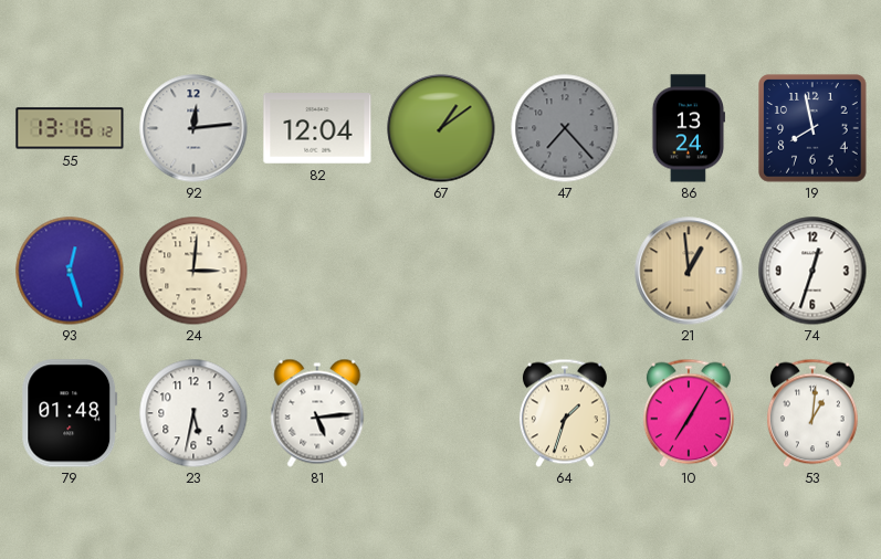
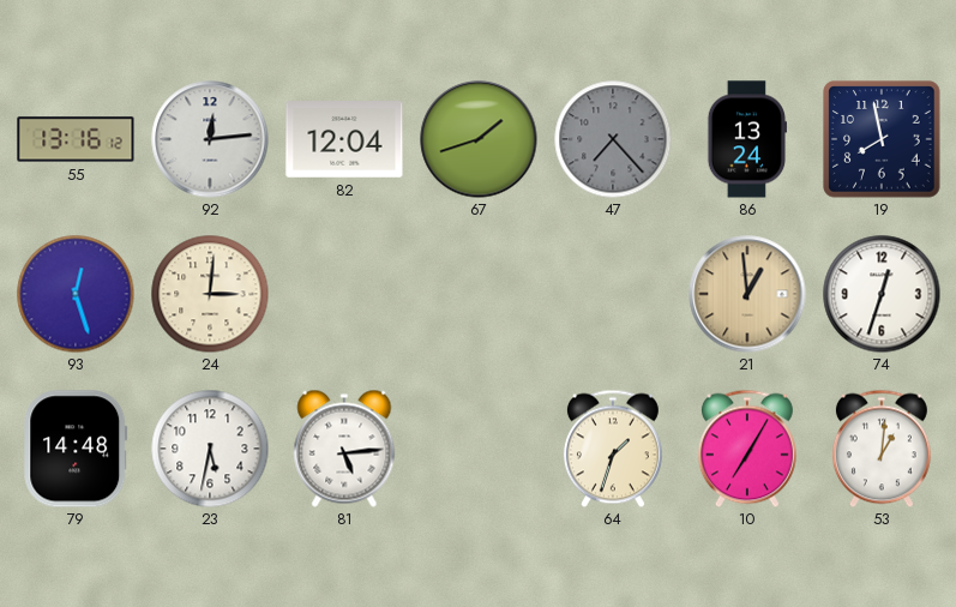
67: 1:09 -> 1:42
79: 01:48 -> 14:48
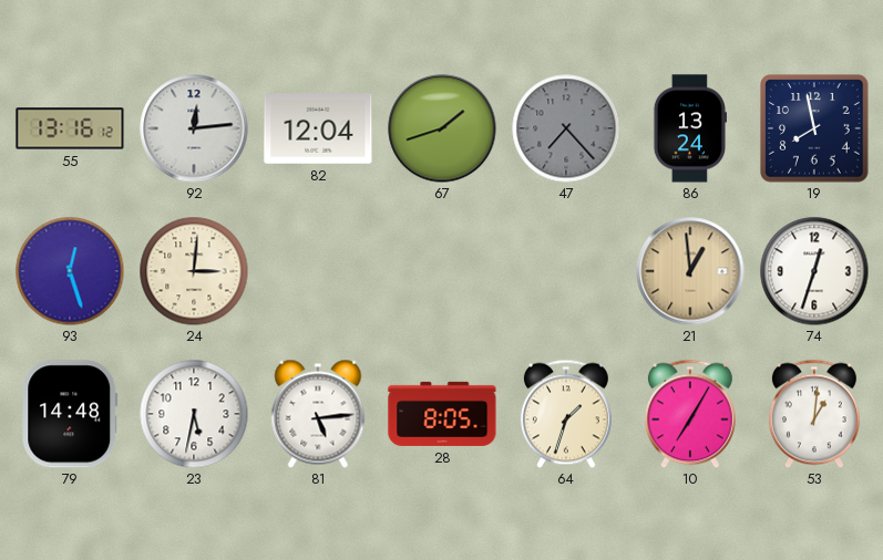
28: none -> 8:05
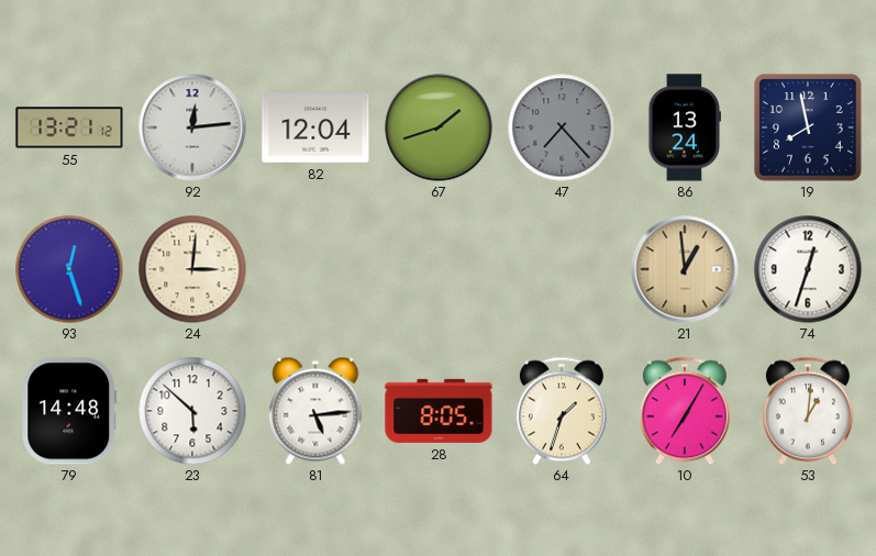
55: 13:16 -> 13:21
23: 5:32 -> 5:52
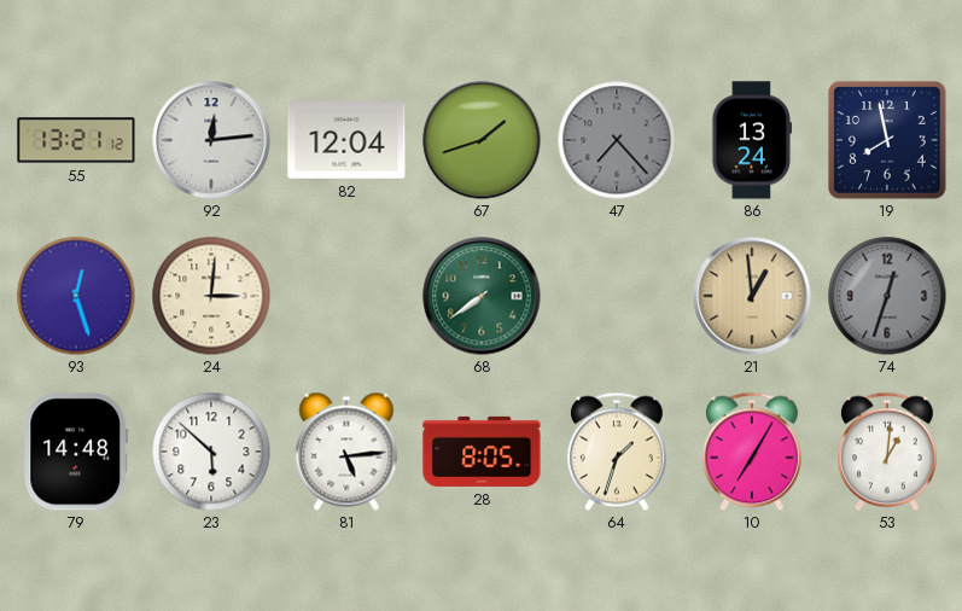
68: none -> 7:39
74 dial: white -> grey
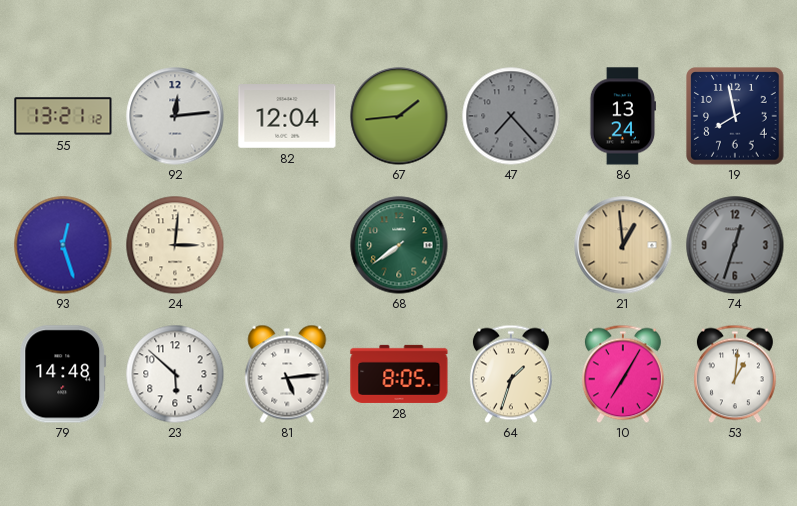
67: 1:42 -> 1:44
